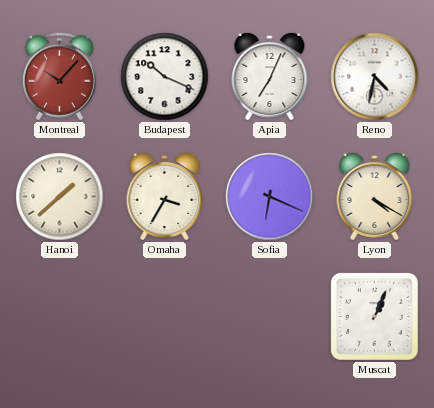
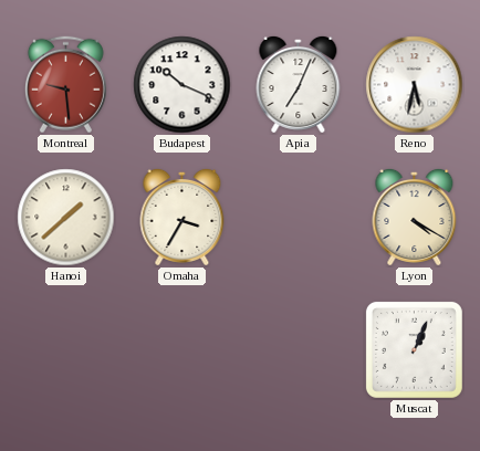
Montreal: 10:07 -> 9:29
Reno: 4:32 -> 5:32
Sofia: 6:19 -> none
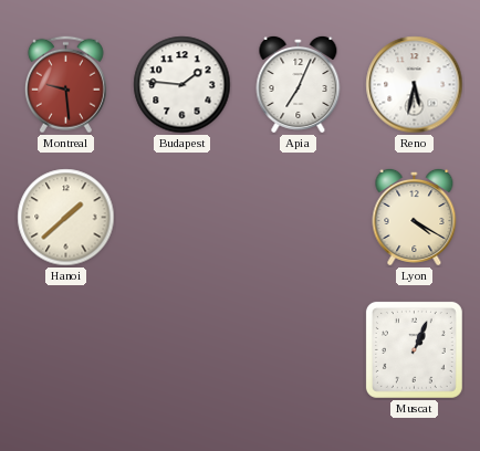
Budapest: 10:19 -> 1:46
Omaha: 3:35 -> none
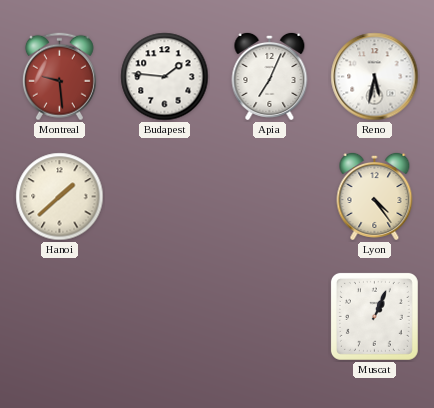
Lyon: 4:20 -> 4:24
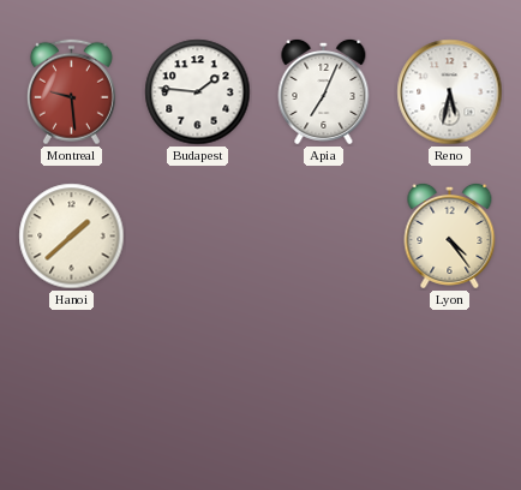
Muscat: 1:04 -> none
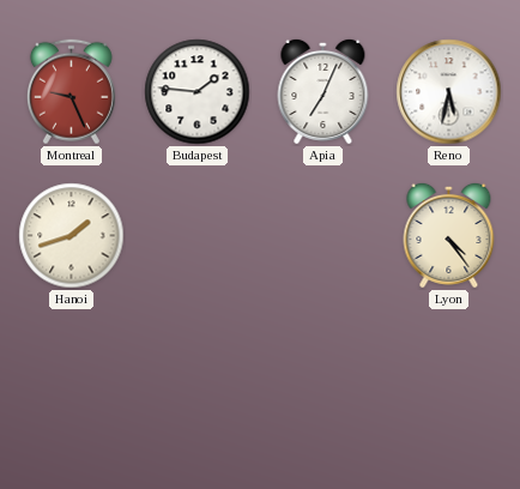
Montreal: 9:29 -> 9:26
Hanoi: 1:38 -> 1:42
